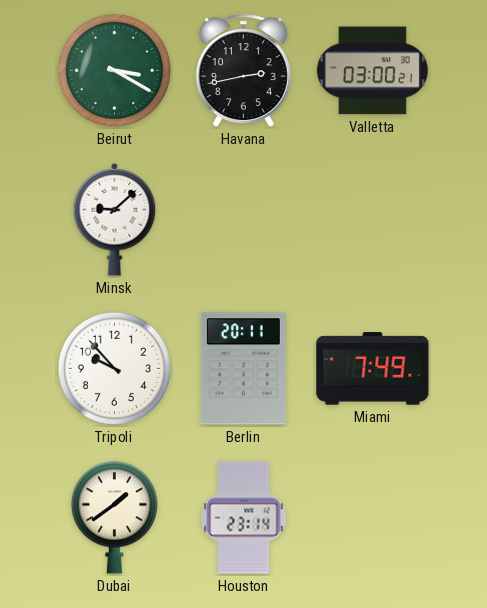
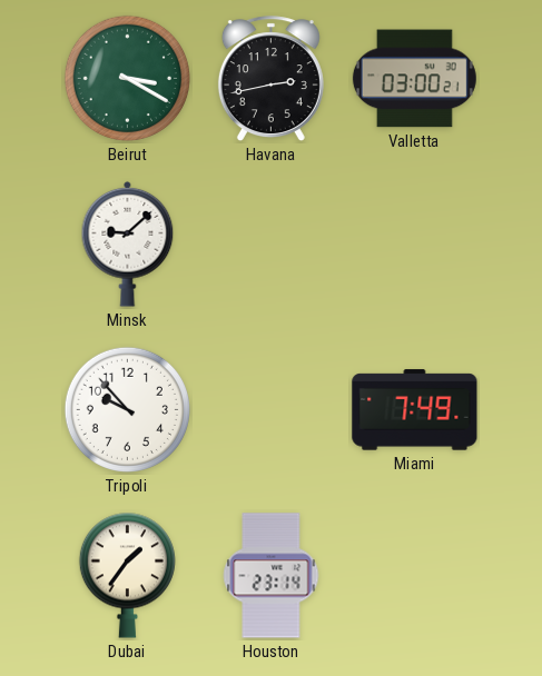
Berlin: 20:11 -> none
Dubai: 1:39 -> 1:36
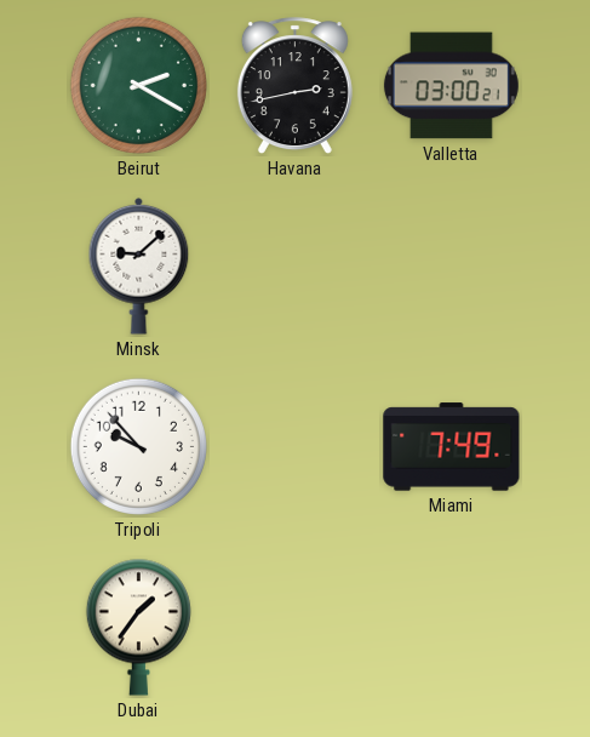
Beirut: 3:20 -> 2:20
Houston: 23:14 -> none
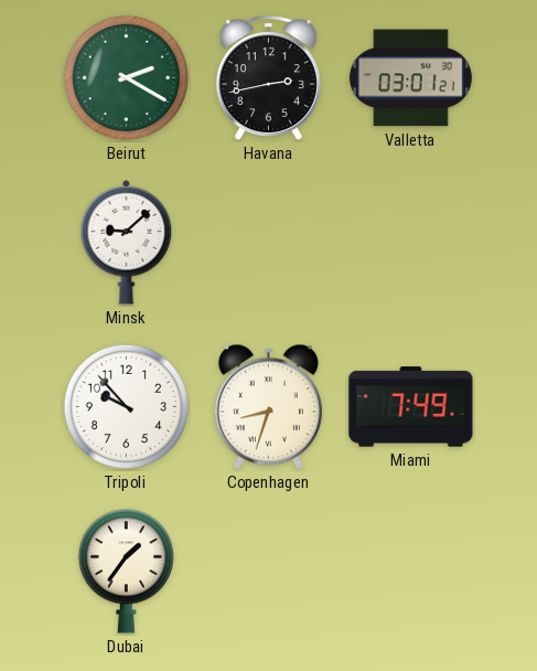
Valletta: 03:00 -> 03:01
Copenhagen: none -> 8:33
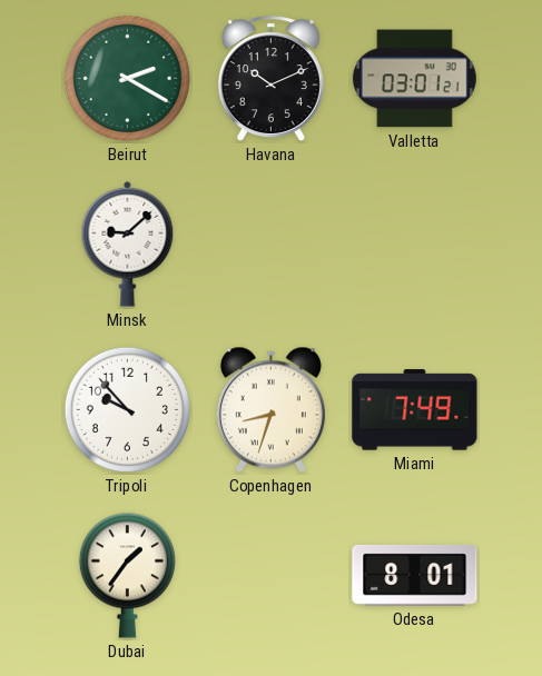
Havana: 2:43 -> 10:11
Odesa: none -> 8:01
